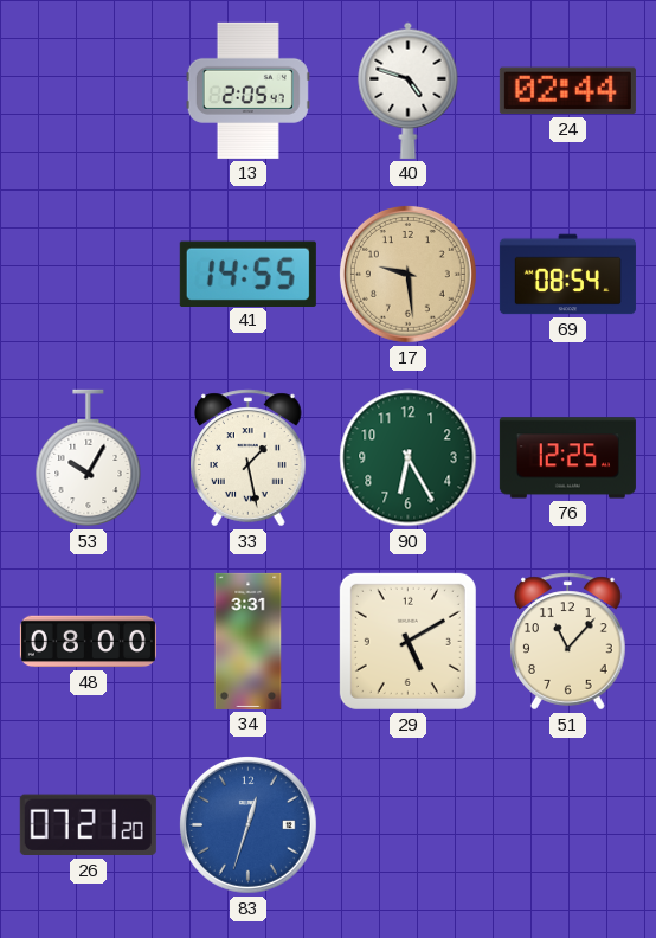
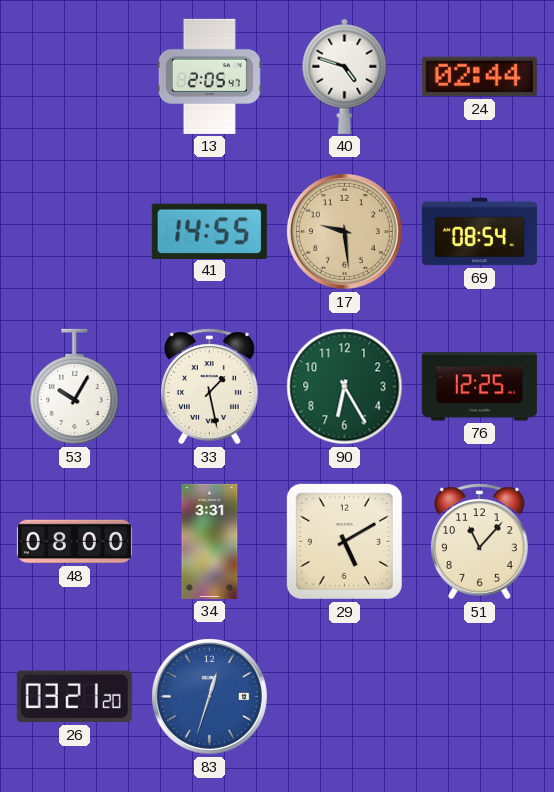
26: 07:21 -> 03:21
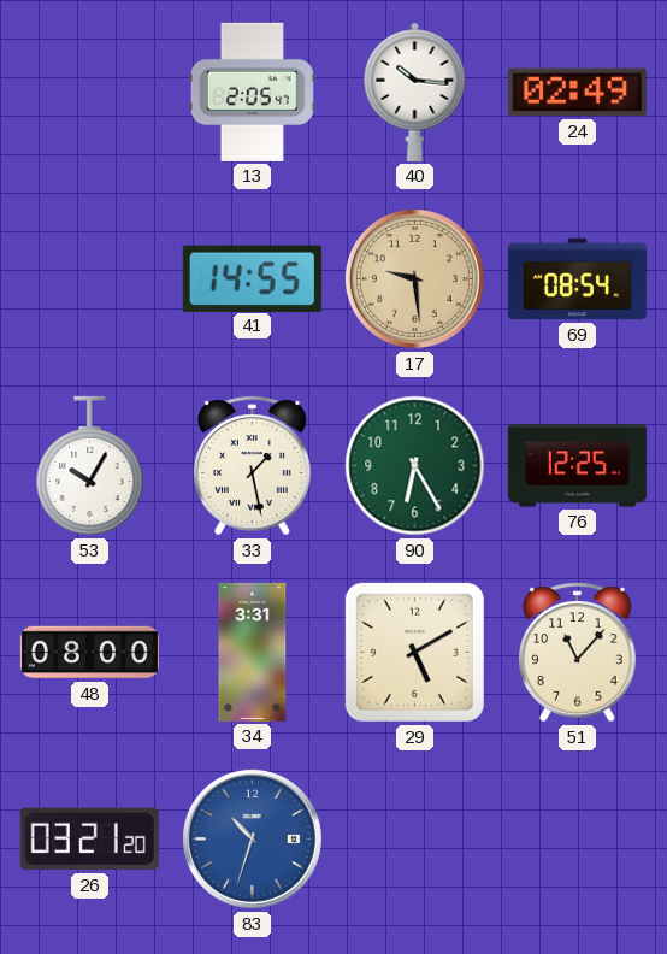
40: 4:48 -> 10:16
24: 02:44 -> 02:49
83: 12:33 -> 10:33
